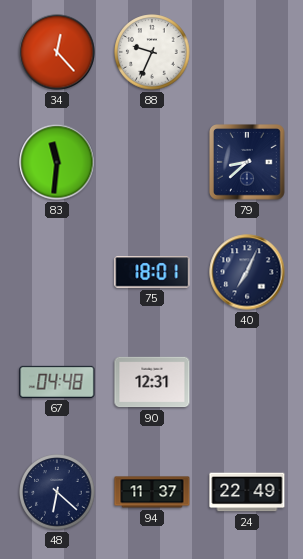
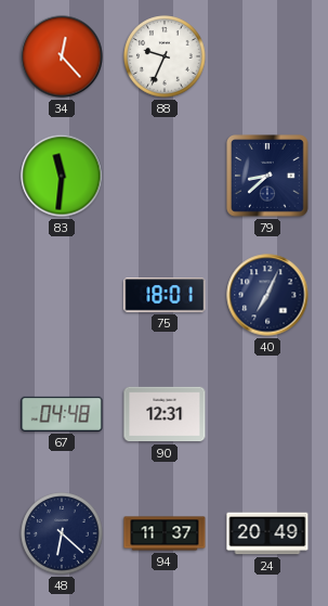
24: 22:49 -> 20:49
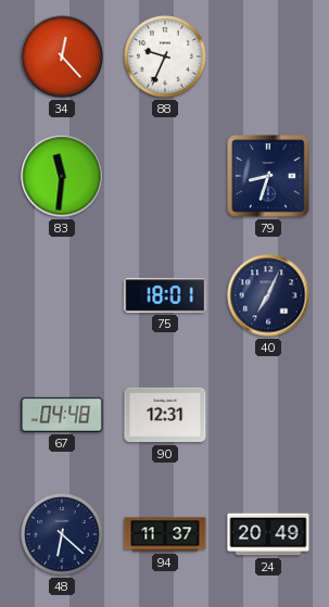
79: 8:38 -> 8:33
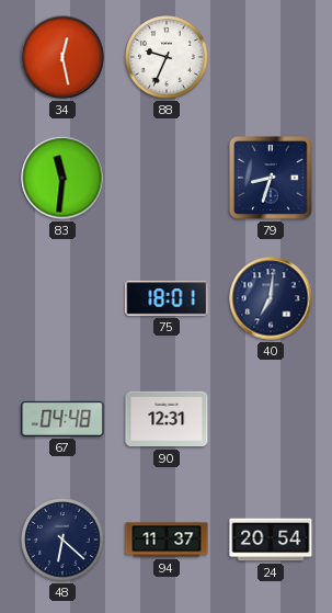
34: 12:23 -> 12:28
40: 7:04 -> 7:01
24: 20:49 -> 20:54
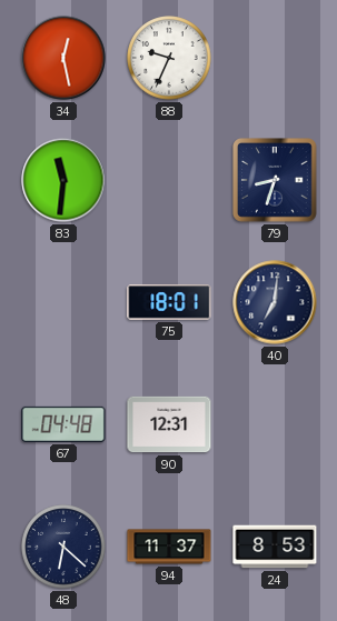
24: 20:54 -> 8:53
